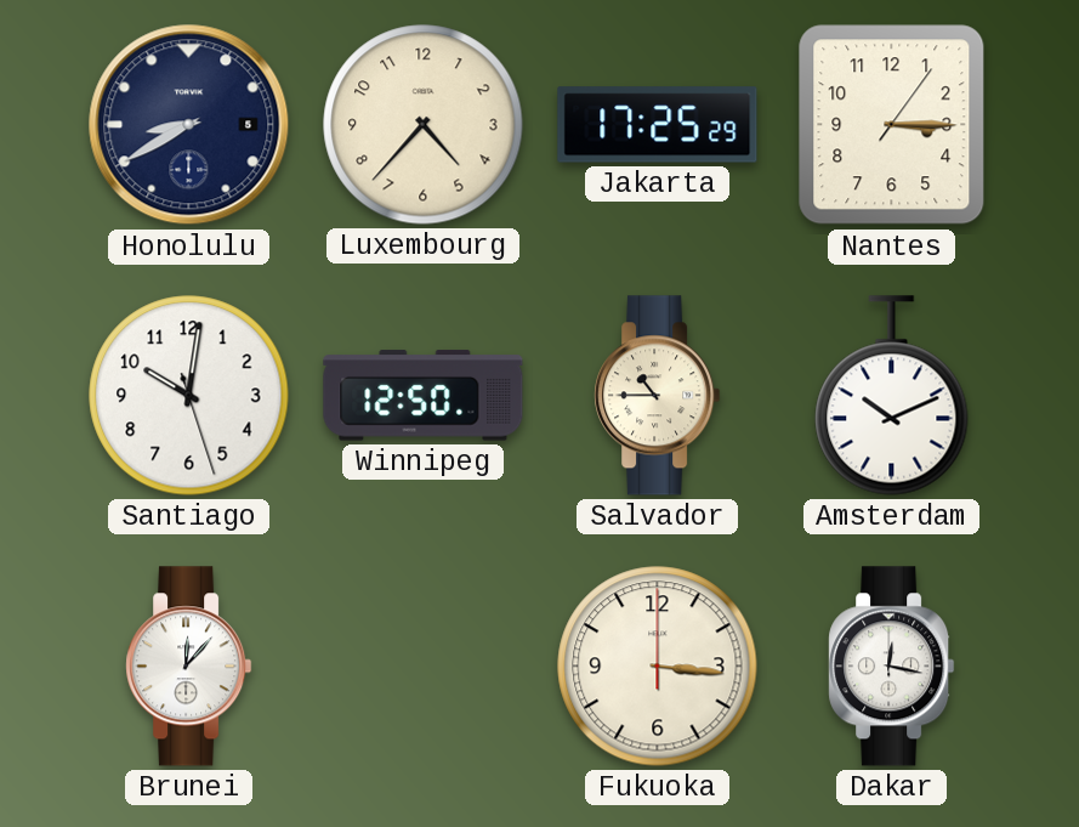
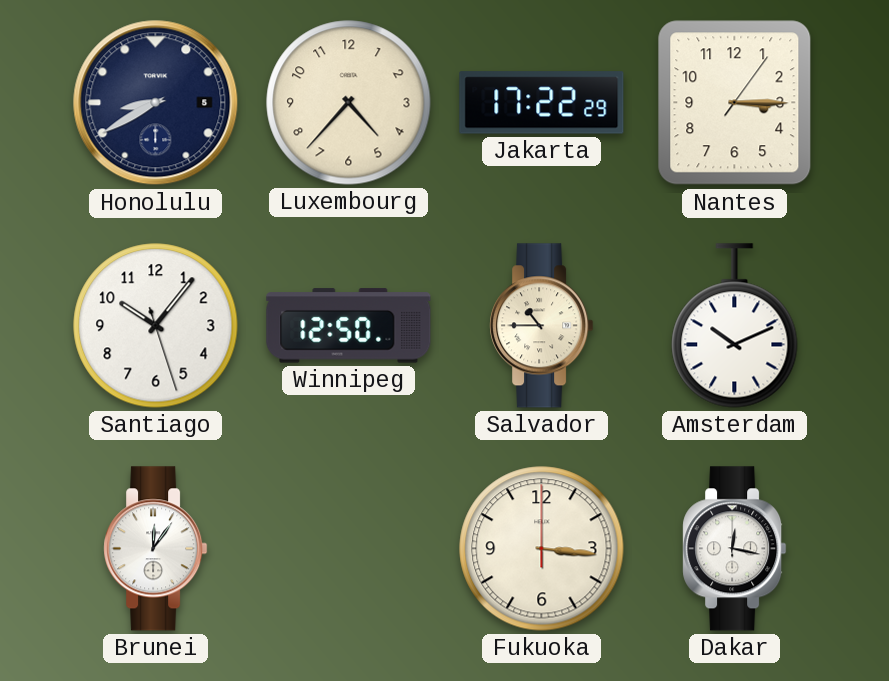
Jakarta: 17:25 -> 17:22
Santiago: 10:01 -> 10:06
Brunei: 12:07 -> 12:06
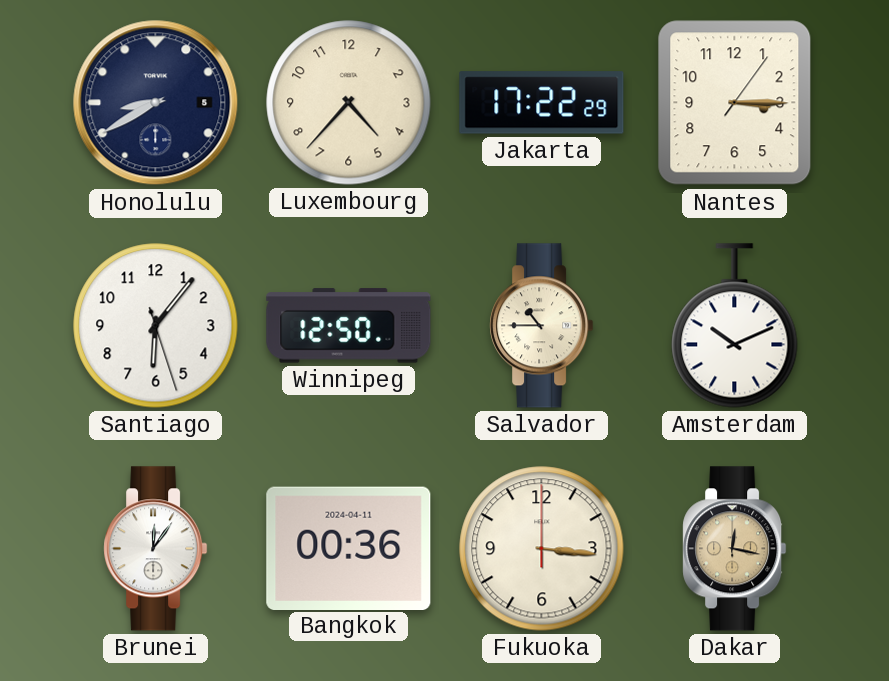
Santiago: 10:06 -> 6:06
Bangkok: none -> 00:36
Dakar dial: white -> champagne
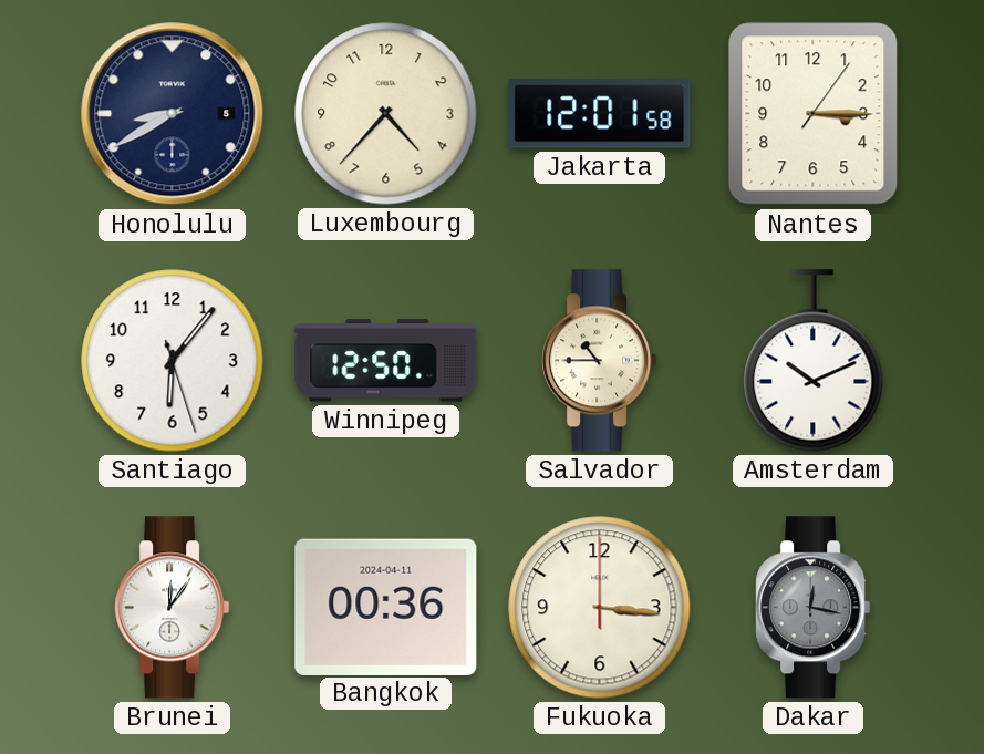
Jakarta: 17:22 -> 12:01
Dakar dial: champagne -> grey
